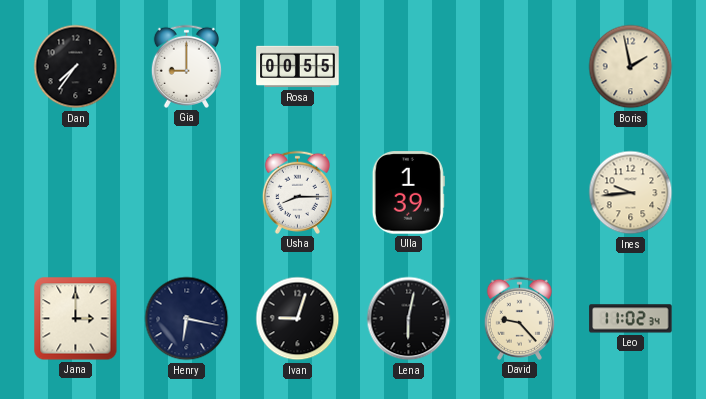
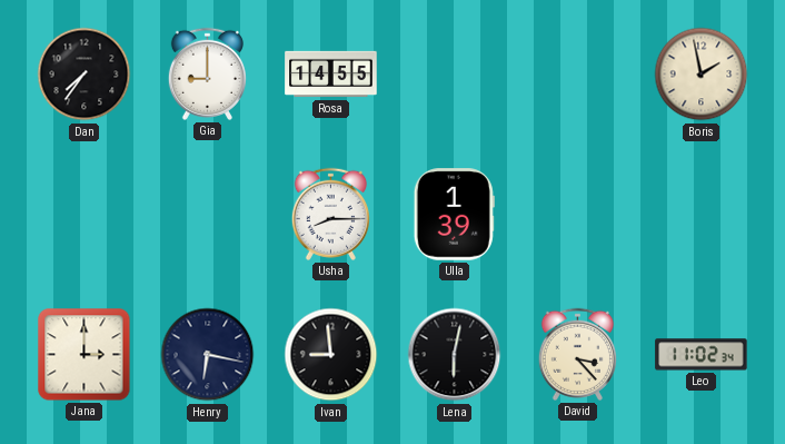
Rosa: 00:55 -> 14:55
Ines: 9:44 -> none
Ivan: 9:03 -> 8:59
David: 9:23 -> 3:23
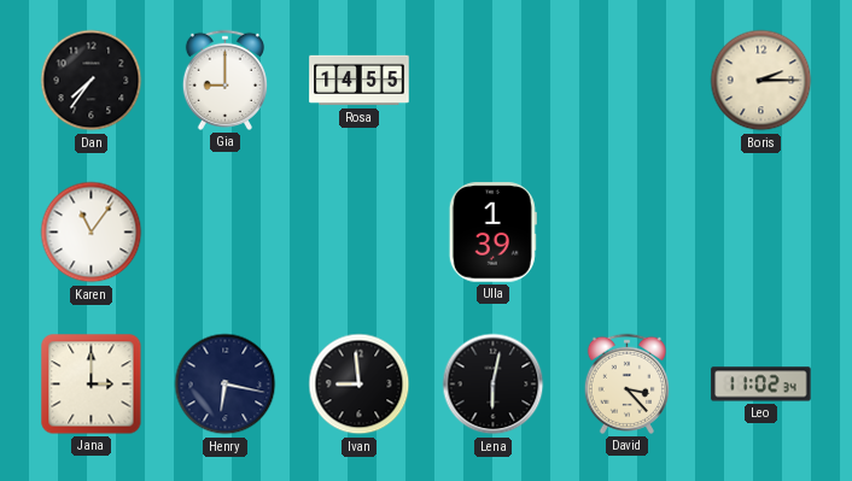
Boris: 1:58 -> 2:15
Karen: none -> 11:06
Usha: 8:15 -> none
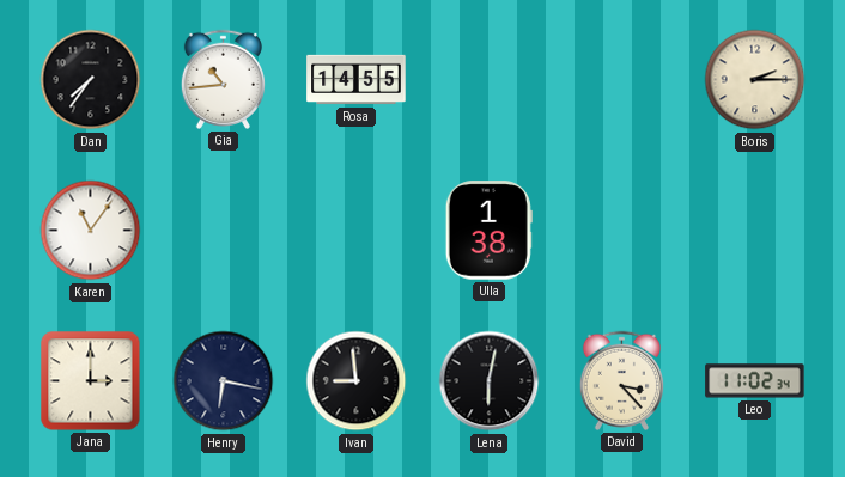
Gia: 9:00 -> 10:44
Ulla: 1:39 -> 1:38
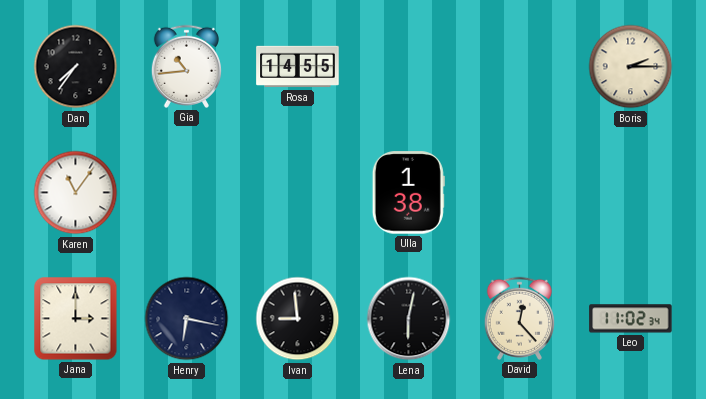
David: 3:23 -> 12:23
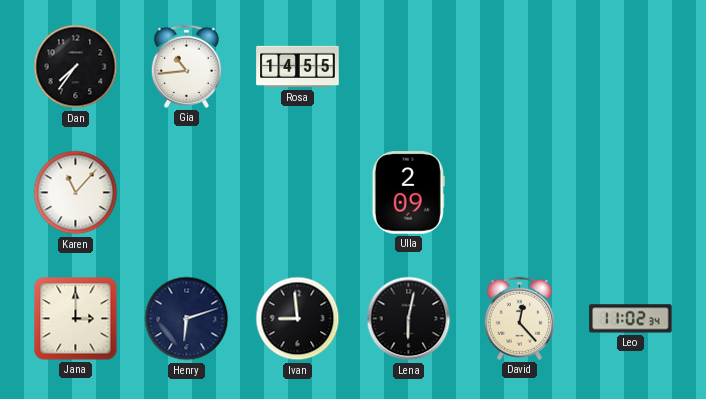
Boris: 2:15 -> none
Karen: 11:06 -> 11:07
Ulla: 1:38 -> 2:09
Henry: 6:17 -> 6:12
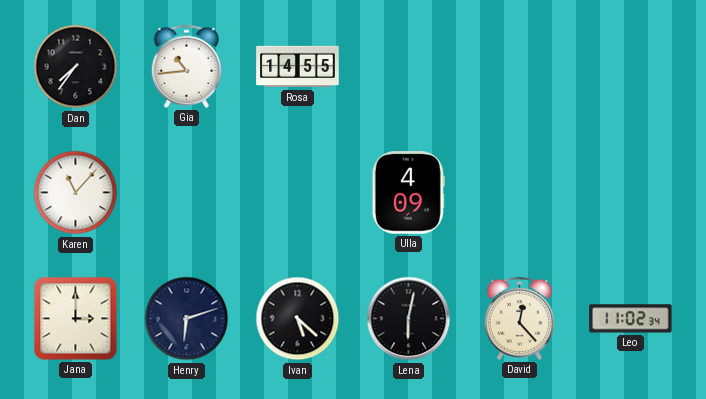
Ulla: 2:09 -> 4:09
Ivan: 8:59 -> 5:22
